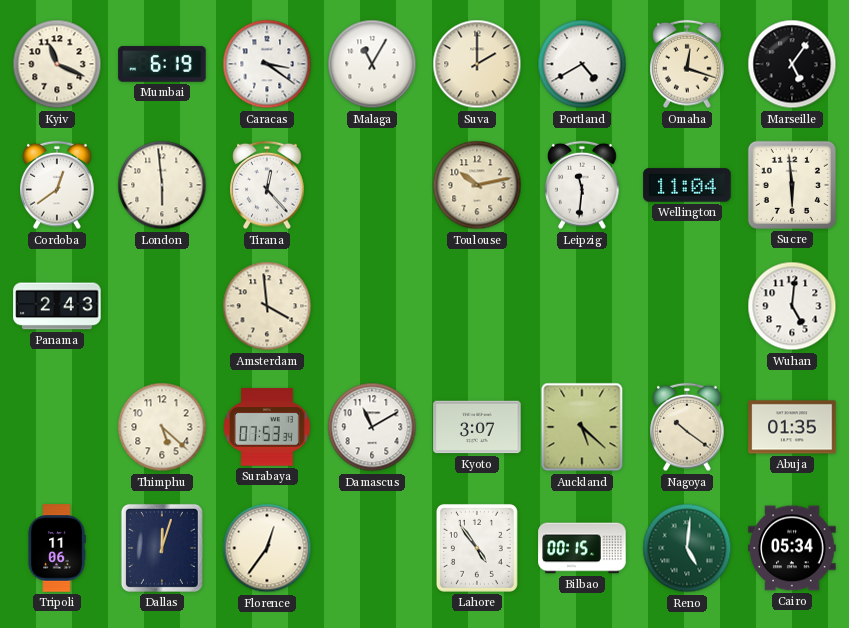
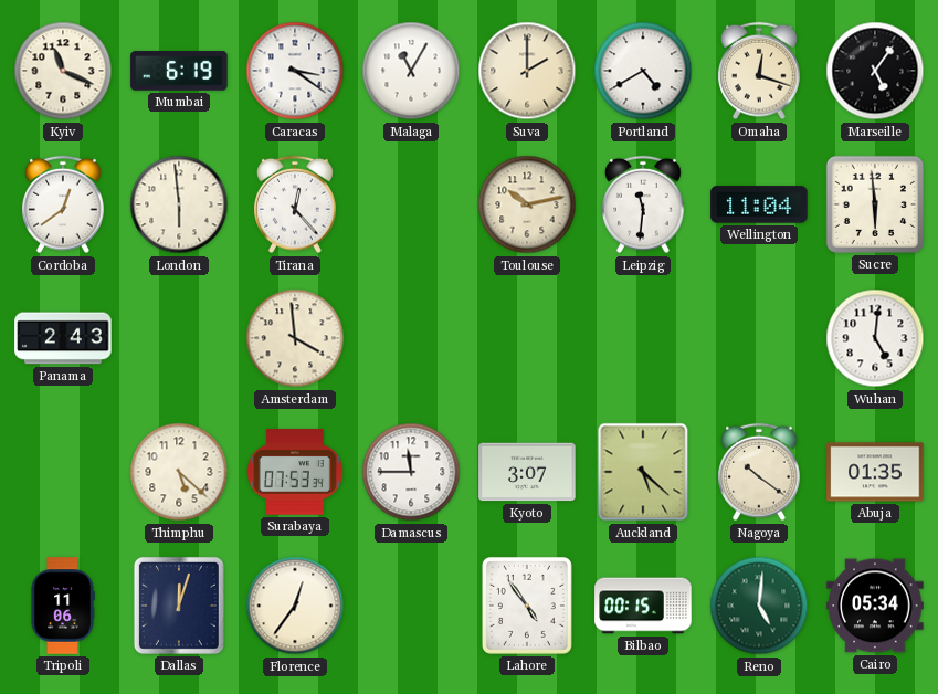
Damascus: 11:10 -> 11:45
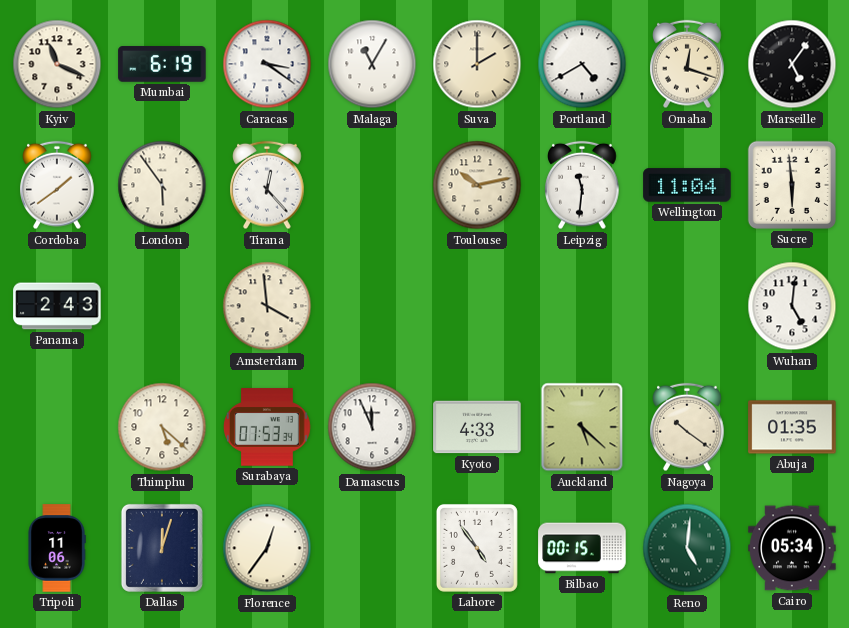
Cordoba: 12:39 -> 1:39
London: 5:59 -> 5:54
Damascus: 11:45 -> 11:56
Kyoto: 3:07 -> 4:33
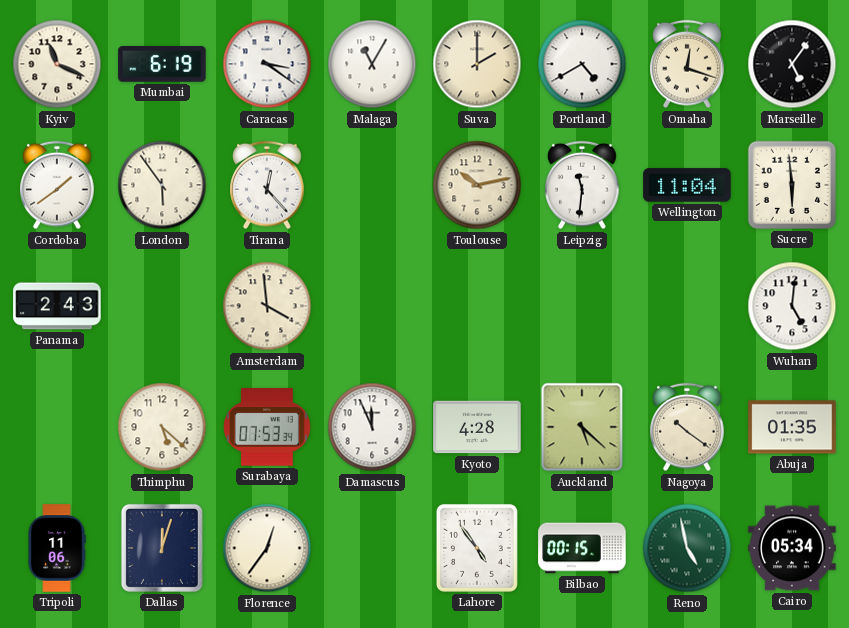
Kyoto: 4:33 -> 4:28
Reno: 5:01 -> 4:58
